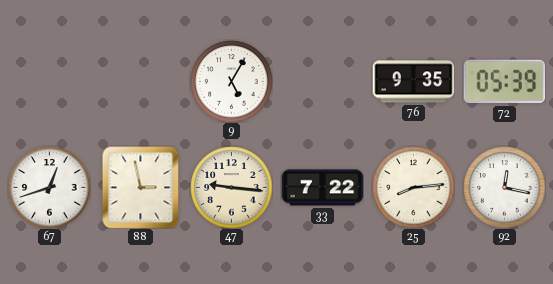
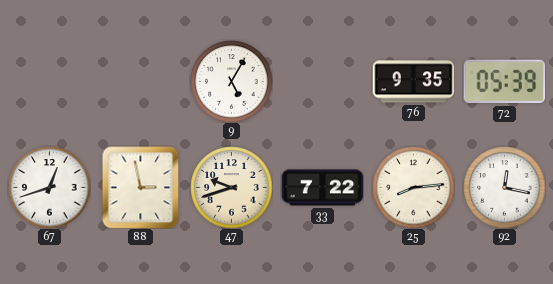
47: 9:16 -> 9:42
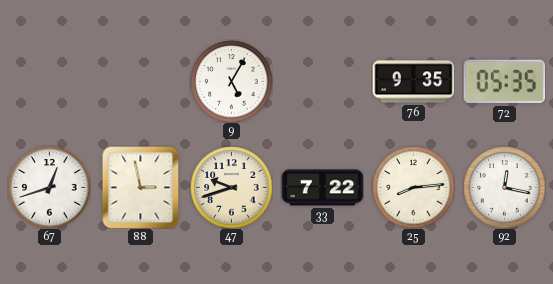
72: 05:39 -> 05:35
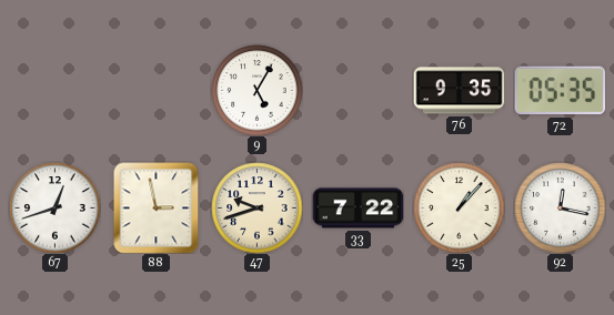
25: 8:14 -> 1:07
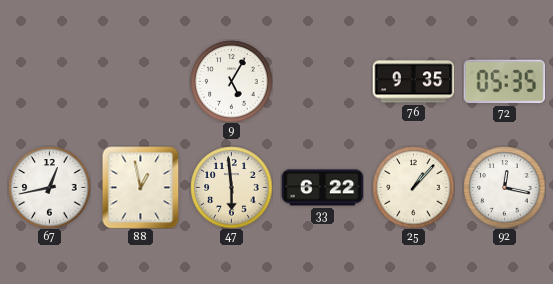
67: 12:42 -> 12:43
88: 2:58 -> 12:58
47: 9:42 -> 5:59
33: 7:22 -> 6:22
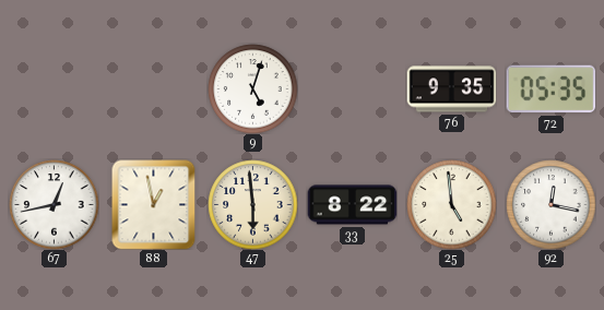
9: 5:05 -> 5:03
33: 6:22 -> 8:22
25: 1:07 -> 4:59
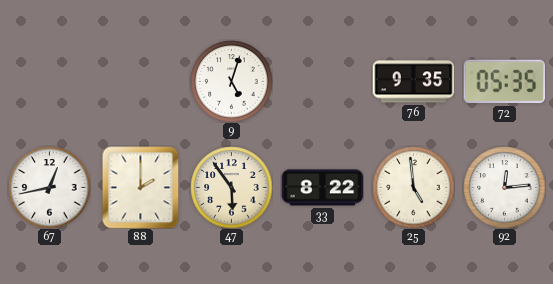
88: 12:58 -> 2:00
47: 5:59 -> 5:54
92: 12:17 -> 12:14
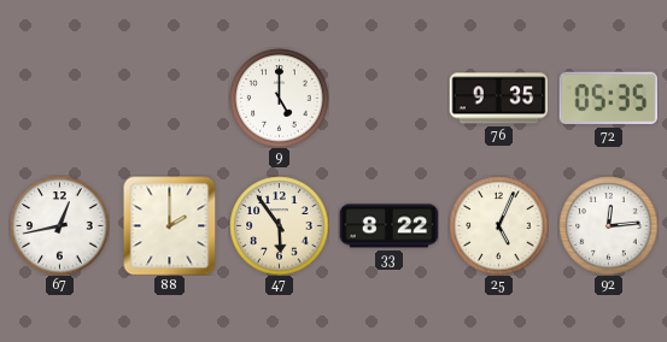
9: 5:03 -> 5:00
25: 4:59 -> 5:04
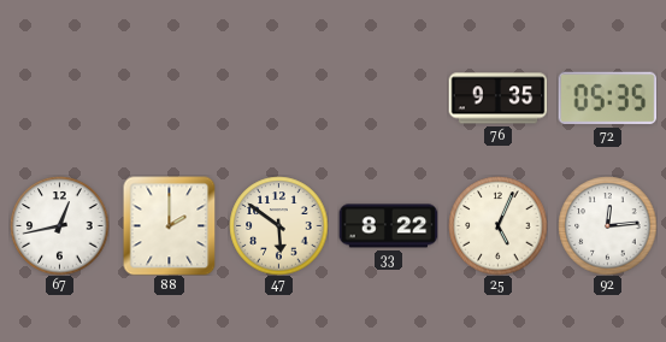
9: 5:00 -> none
47: 5:54 -> 5:51
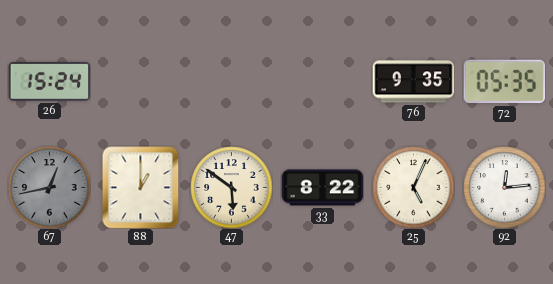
26: none -> 15:24
67 dial: white -> grey
88: 2:00 -> 1:00
